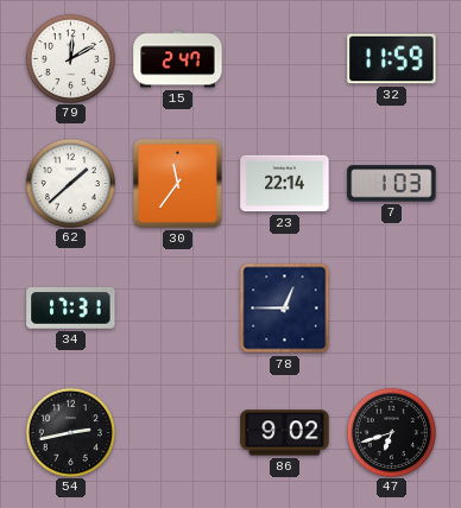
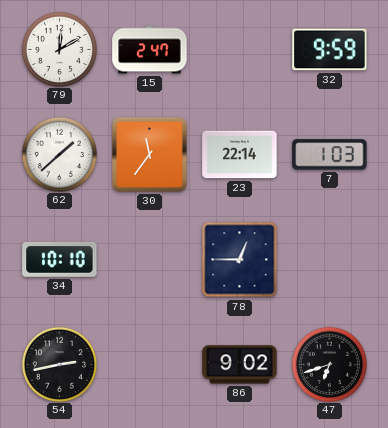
32: 11:59 -> 9:59
34: 17:31 -> 10:10
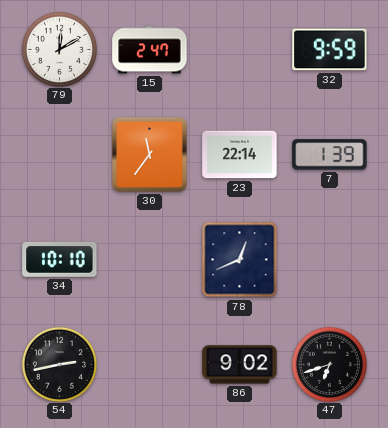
62: 1:38 -> none
7: 1:03 -> 1:39
78: 12:45 -> 12:41
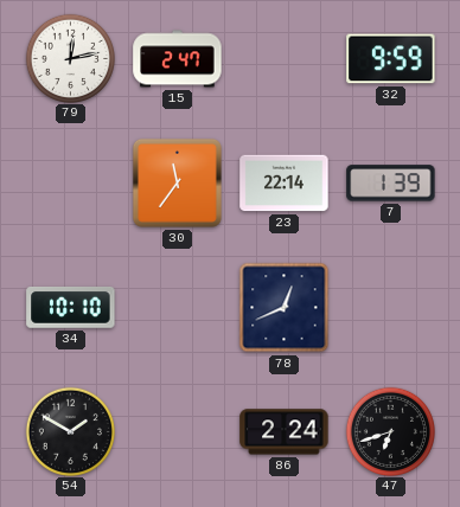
79: 12:10 -> 12:13
54: 2:43 -> 1:50
86: 9:02 -> 2:24
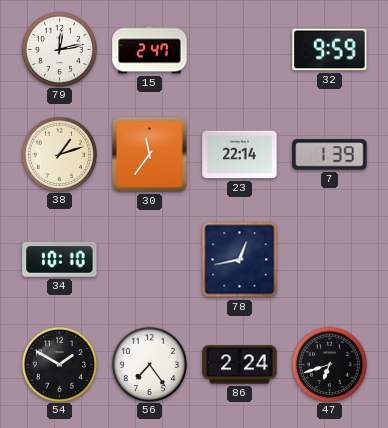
38: none -> 1:12
78: 12:41 -> 12:43
56: none -> 7:24
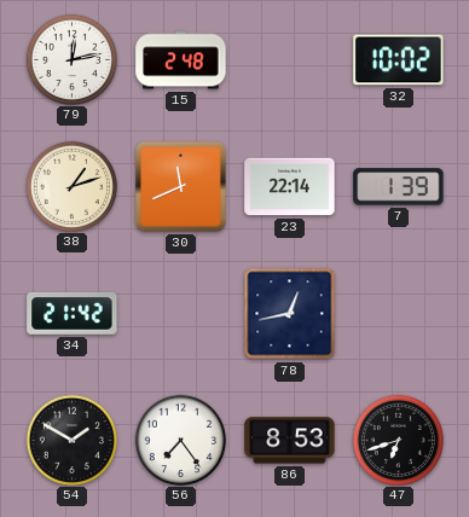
15: 2:47 -> 2:48
32: 9:59 -> 10:02
30: 11:36 -> 11:41
34: 10:10 -> 21:42
86: 2:24 -> 8:53
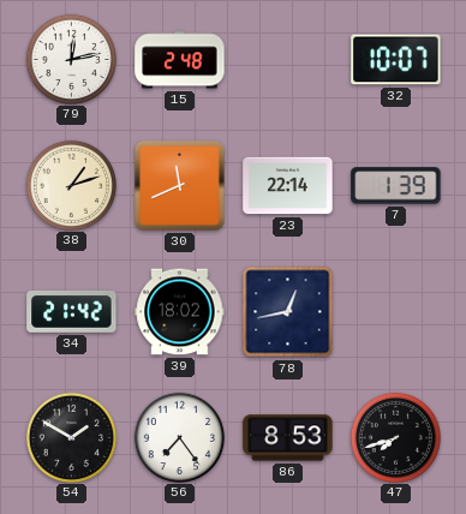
32: 10:02 -> 10:07
39: none -> 18:02
47: 6:42 -> 7:42
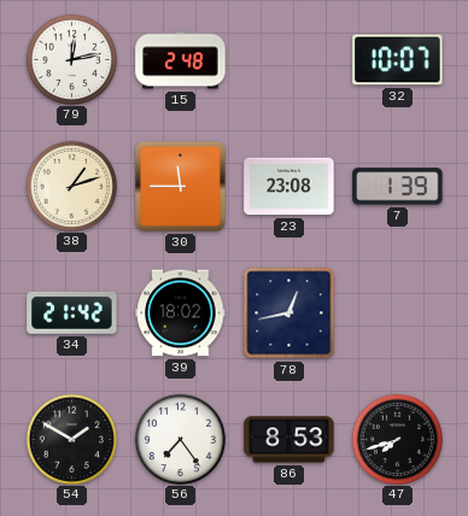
30: 11:41 -> 11:45
23: 22:14 -> 23:08
